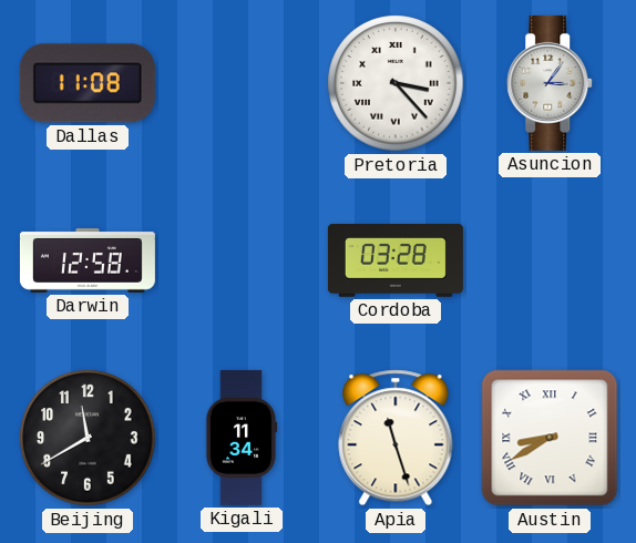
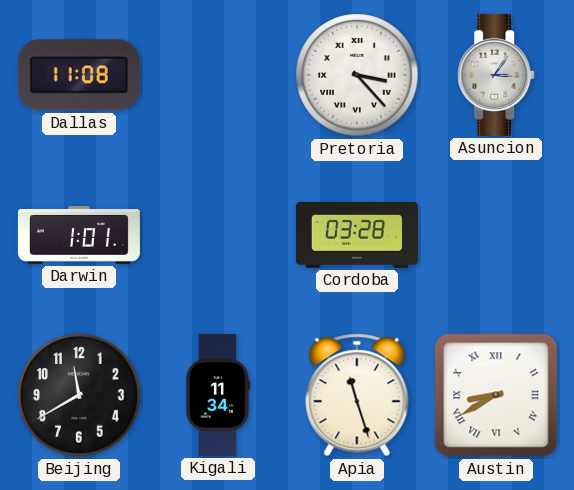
Darwin: 12:58 -> 1:01
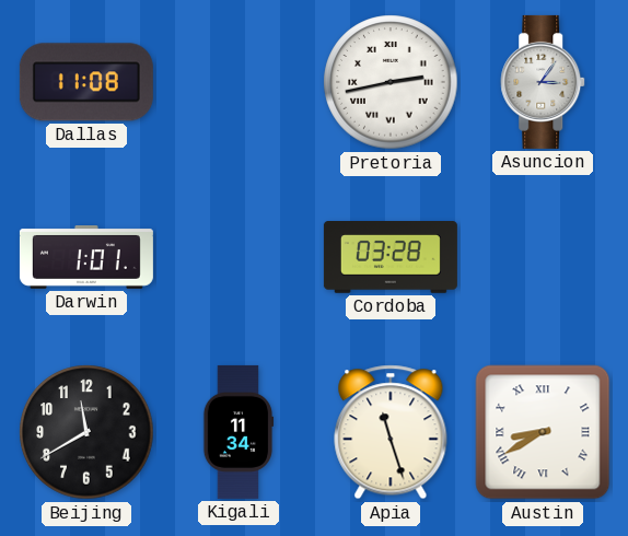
Pretoria: 3:23 -> 2:43
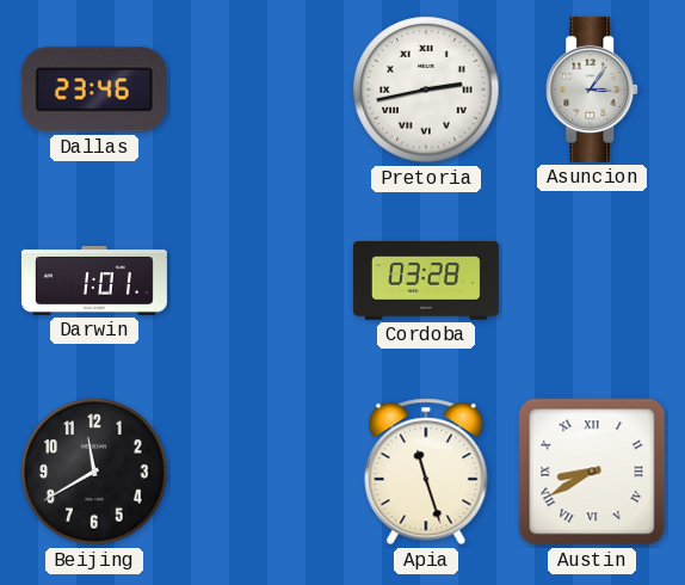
Dallas: 11:08 -> 23:46
Kigali: 11:34 -> none
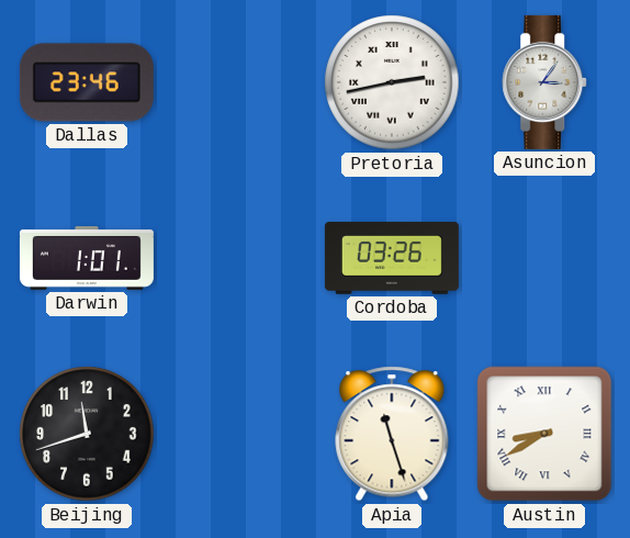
Cordoba: 03:28 -> 03:26
Beijing: 11:40 -> 11:42
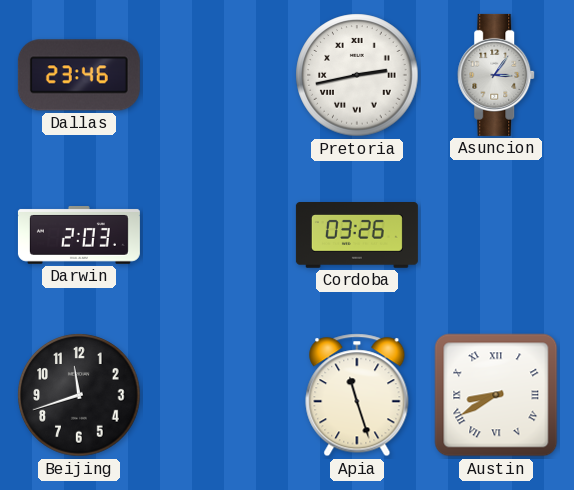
Darwin: 1:01 -> 2:03
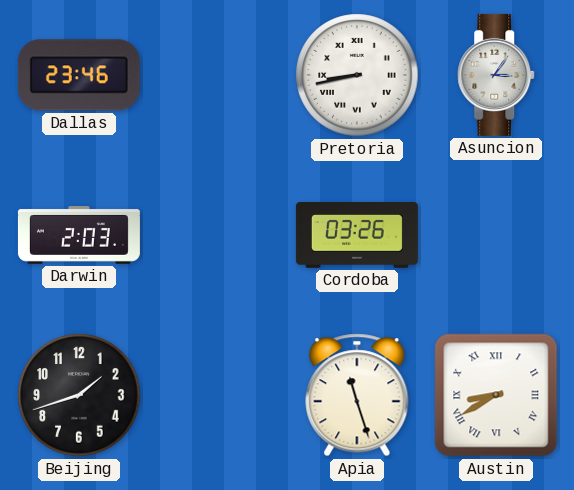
Pretoria: 2:43 -> 8:43
Beijing: 11:42 -> 1:42
